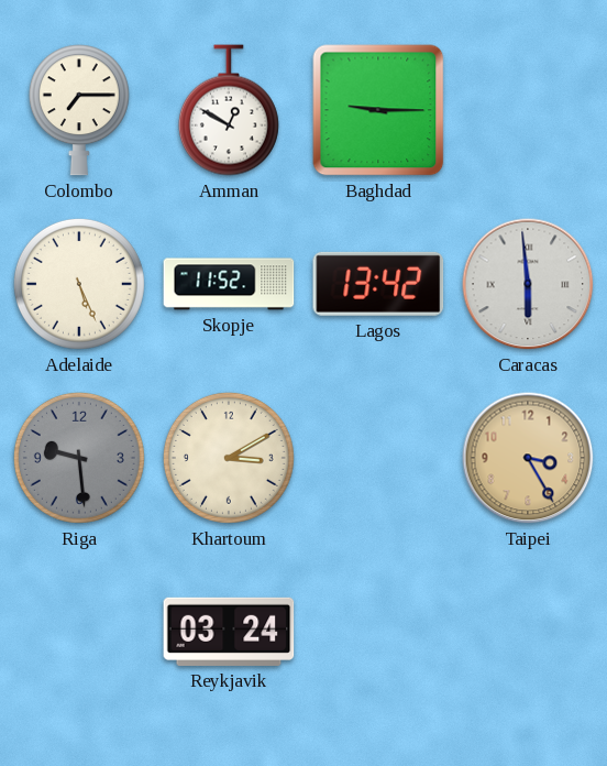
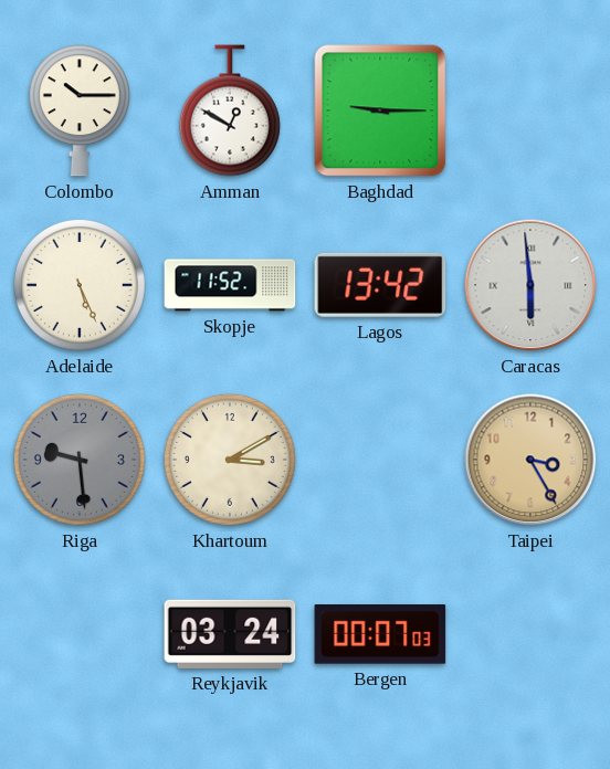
Colombo: 7:15 -> 10:15
Bergen: none -> 00:07
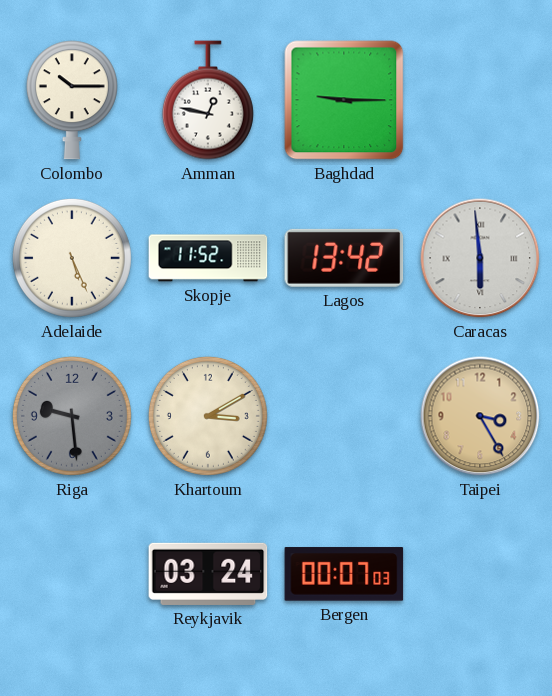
Amman: 12:50 -> 12:47
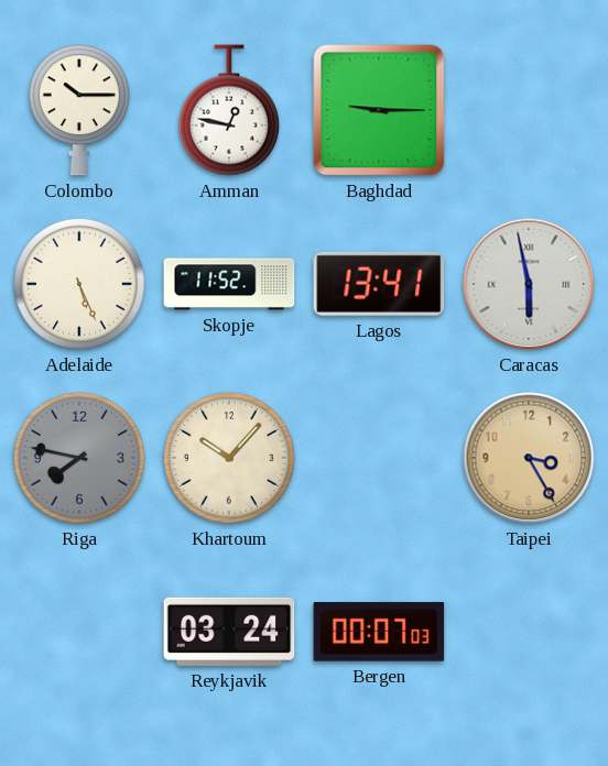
Lagos: 13:42 -> 13:41
Caracas: 5:59 -> 5:58
Riga: 9:29 -> 7:47
Khartoum: 3:10 -> 10:07
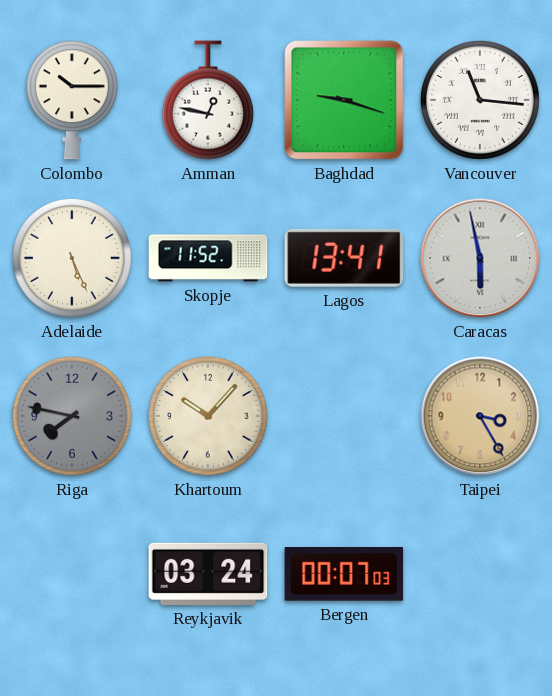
Baghdad: 9:15 -> 9:18
Vancouver: none -> 11:16
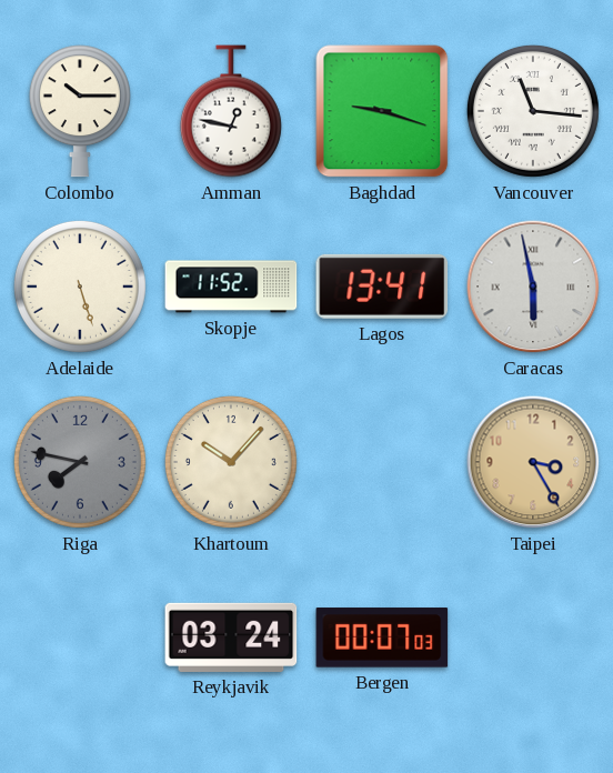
Adelaide: 5:26 -> 5:27
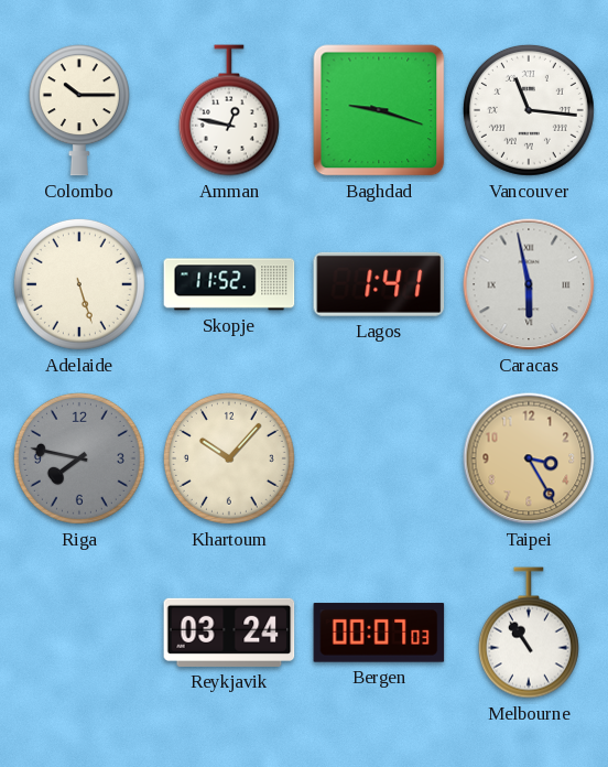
Lagos: 13:41 -> 1:41
Melbourne: none -> 10:54
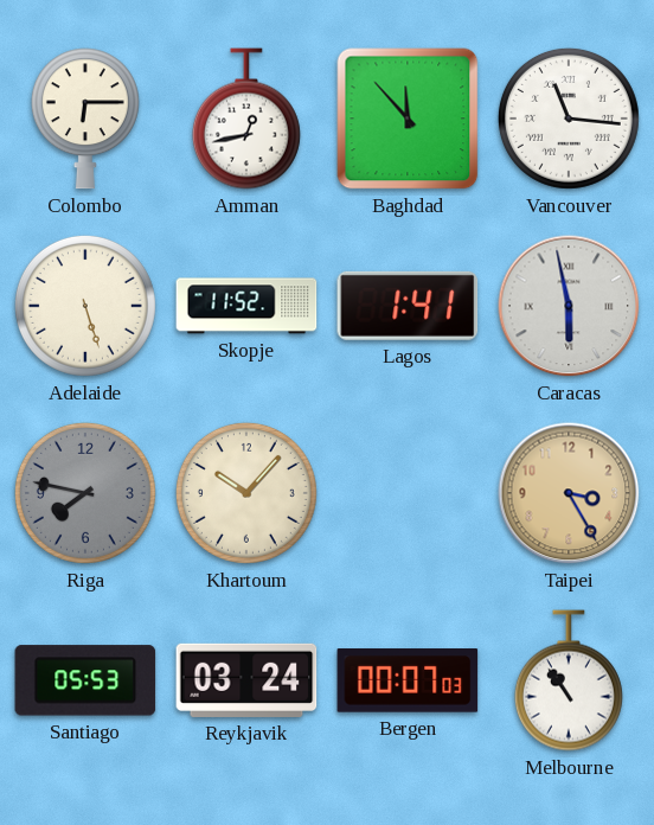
Colombo: 10:15 -> 6:15
Amman: 12:47 -> 12:43
Baghdad: 9:18 -> 11:53
Santiago: none -> 05:53
